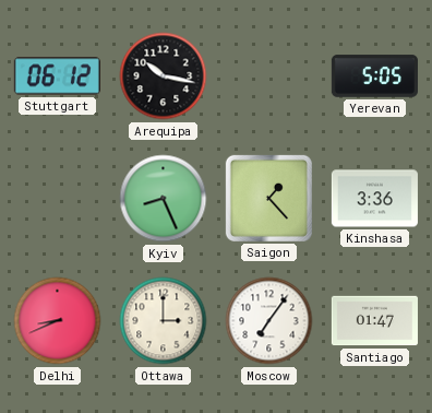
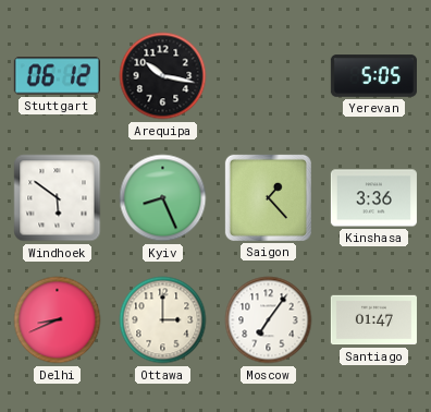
Windhoek: none -> 5:51
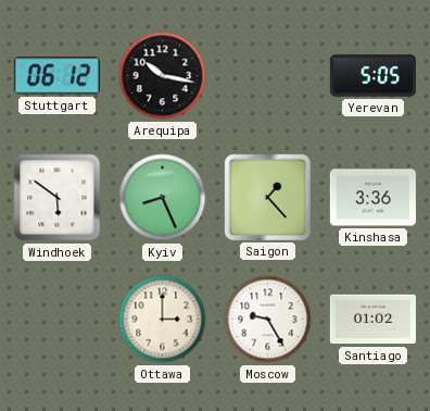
Delhi: 8:41 -> none
Moscow: 7:06 -> 9:25
Santiago: 01:47 -> 01:02
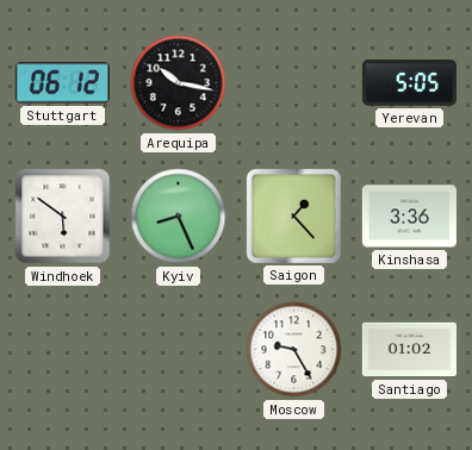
Ottawa: 3:00 -> none
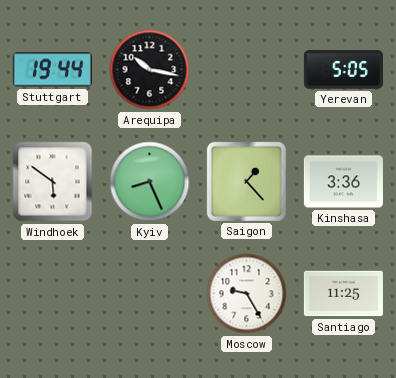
Stuttgart: 06:12 -> 19:44
Santiago: 01:02 -> 11:25
